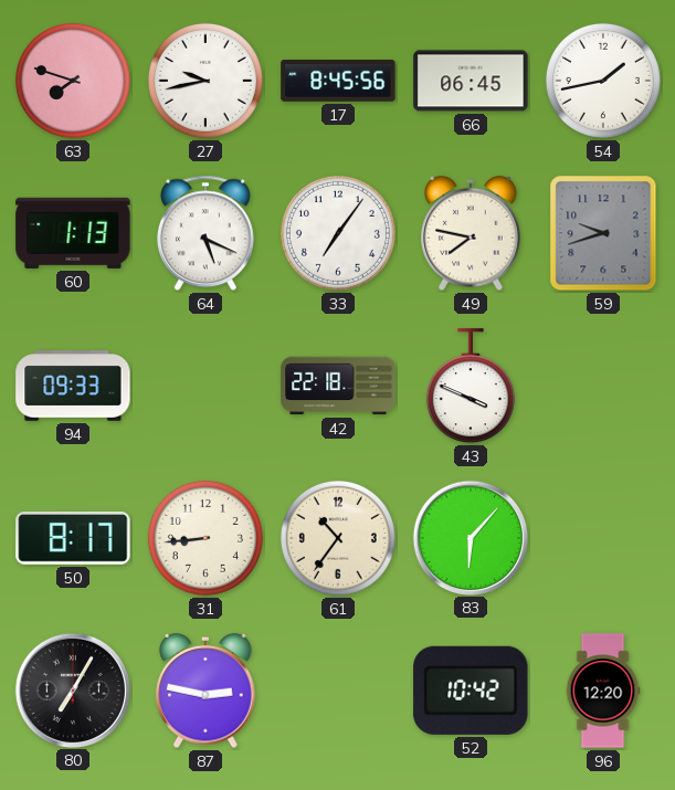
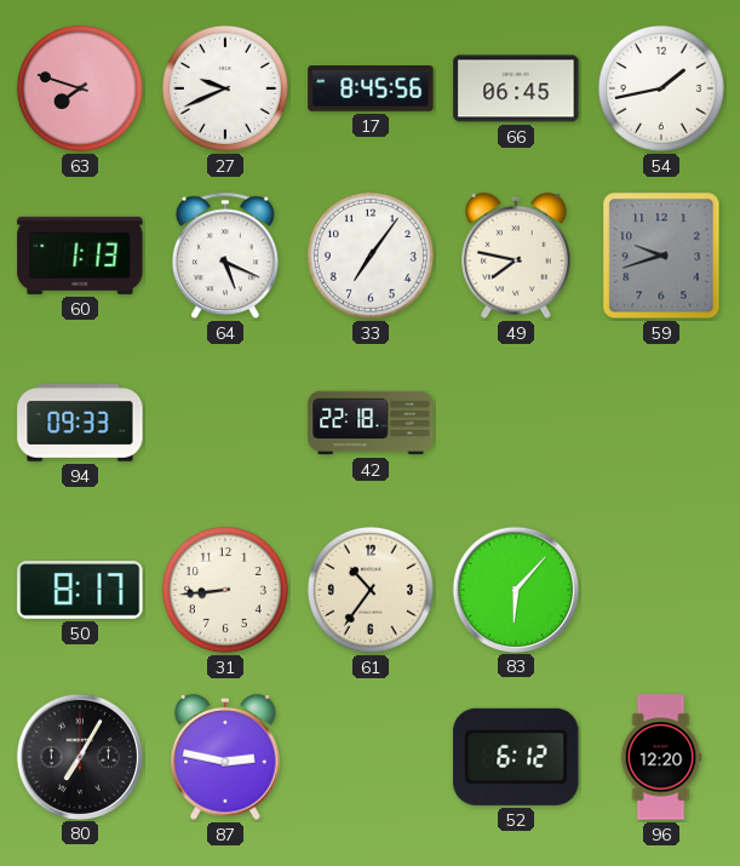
27: 9:43 -> 9:41
43: 3:49 -> none
52: 10:42 -> 6:12
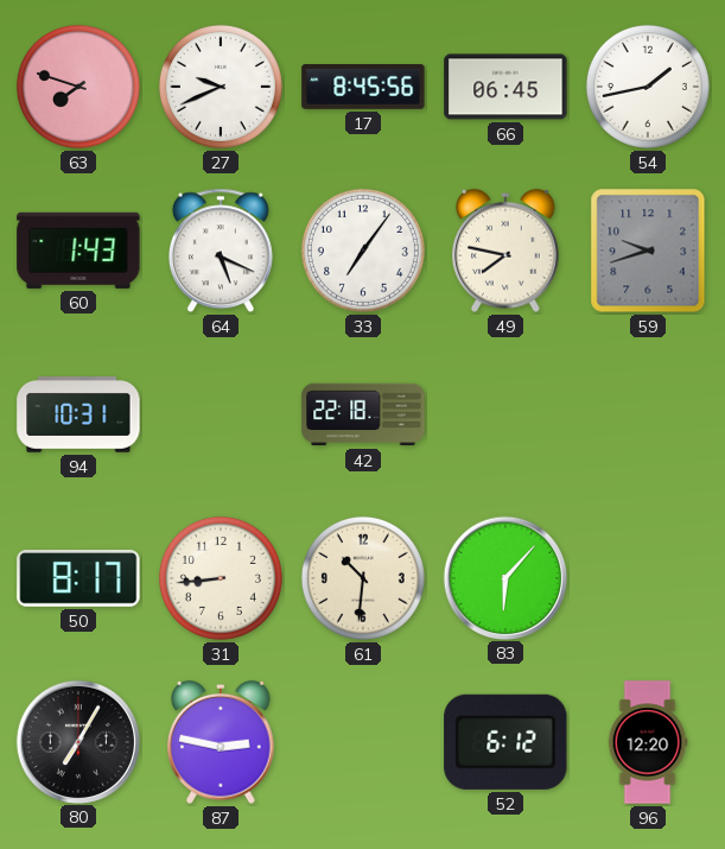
60: 1:13 -> 1:43
94: 09:33 -> 10:31
61: 10:36 -> 10:31
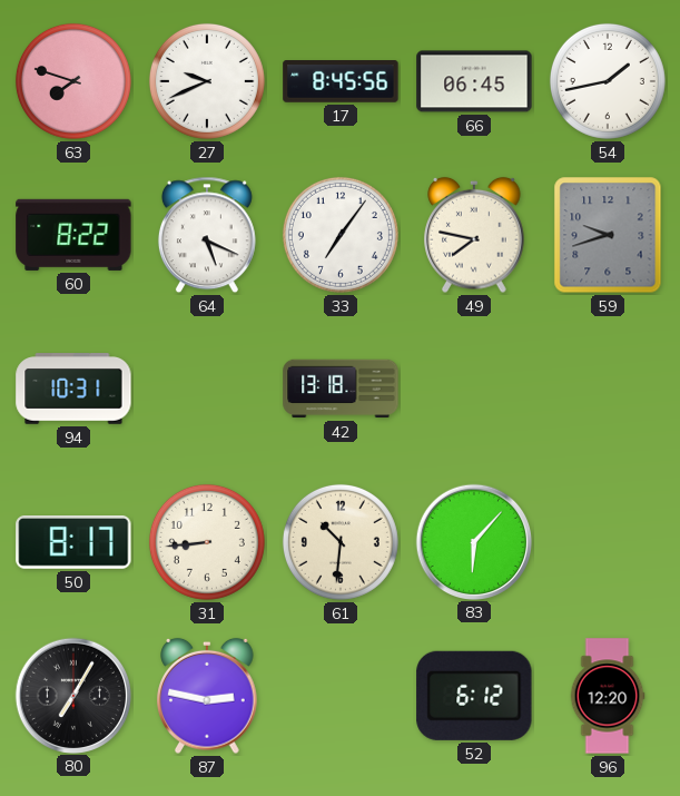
60: 1:43 -> 8:22
42: 22:18 -> 13:18
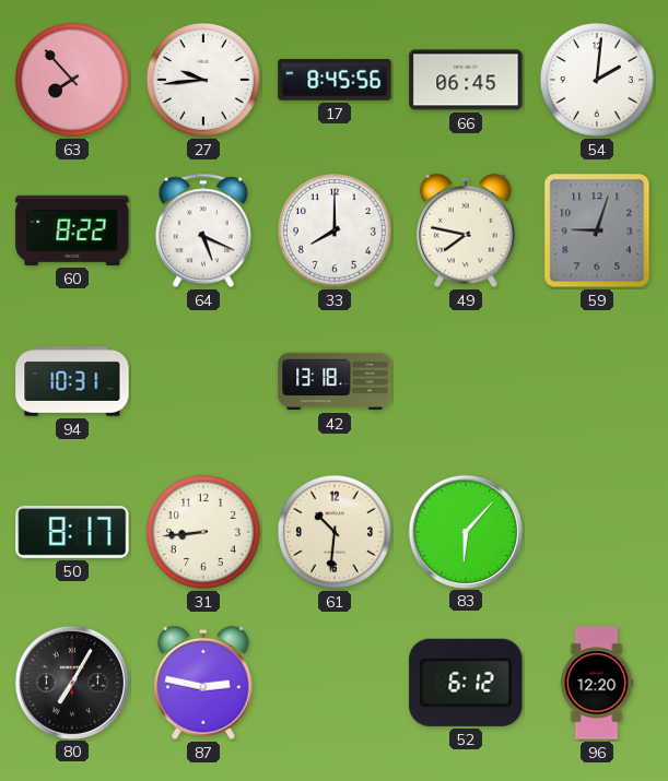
63: 7:48 -> 7:53
27: 9:41 -> 9:44
54: 1:43 -> 2:01
33: 7:06 -> 8:00
59: 9:42 -> 9:03
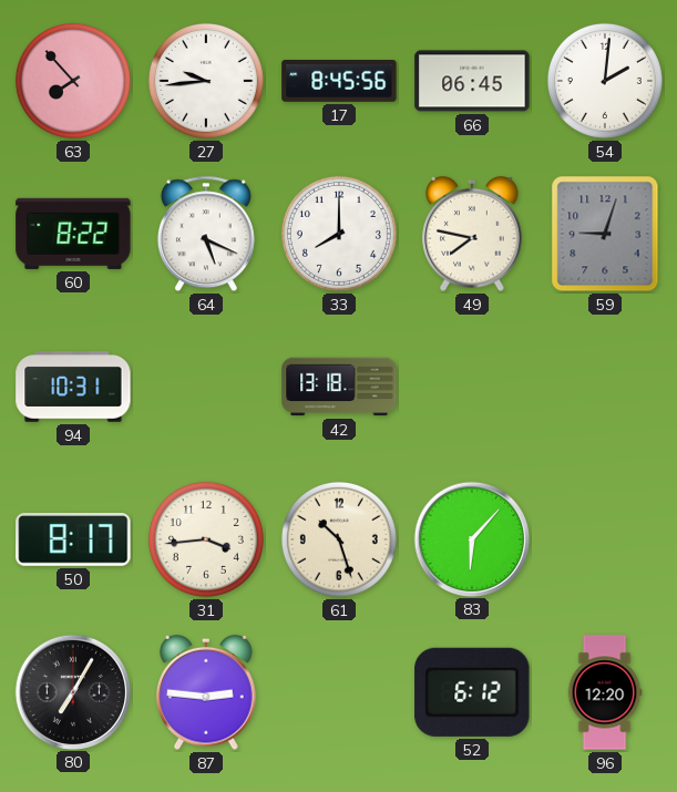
31: 8:44 -> 3:44
61: 10:31 -> 10:27
87: 2:47 -> 2:46
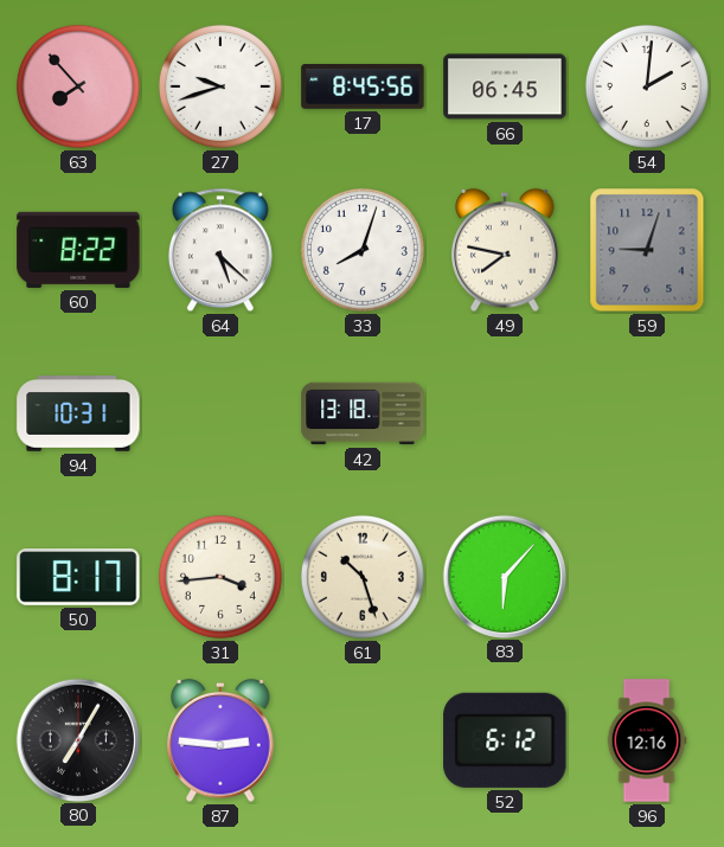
27: 9:44 -> 9:42
64: 5:19 -> 5:22
33: 8:00 -> 8:03
96: 12:20 -> 12:16
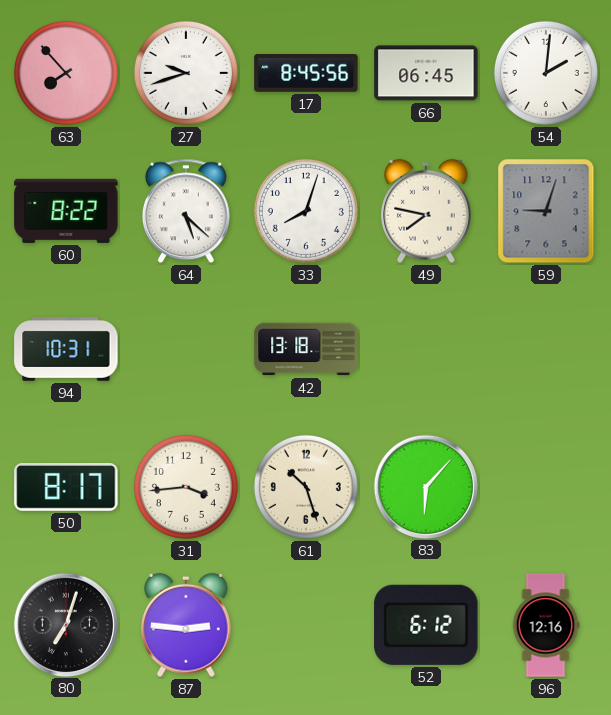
80: 7:05 -> 7:03
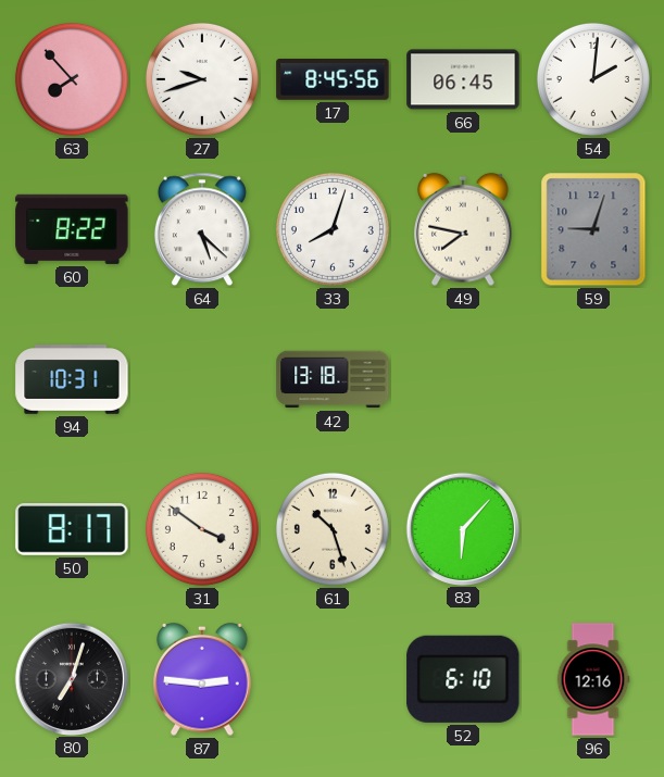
31: 3:44 -> 3:51
52: 6:12 -> 6:10
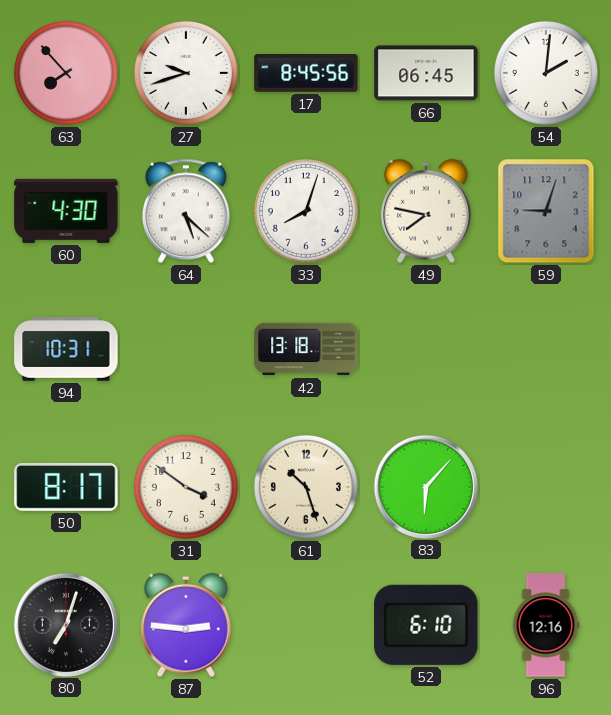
60: 8:22 -> 4:30
